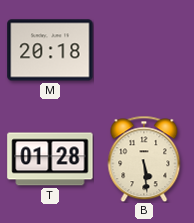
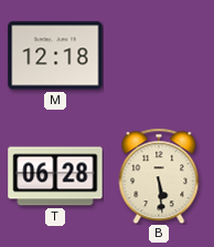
M: 20:18 -> 12:18
T: 01:28 -> 06:28
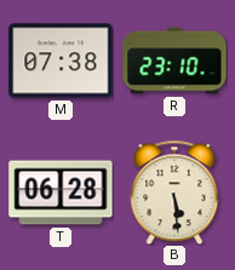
M: 12:18 -> 07:38
R: none -> 23:10
